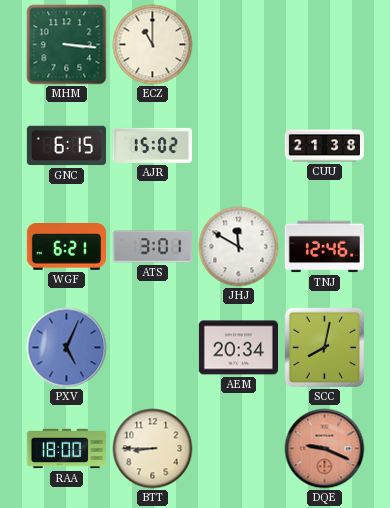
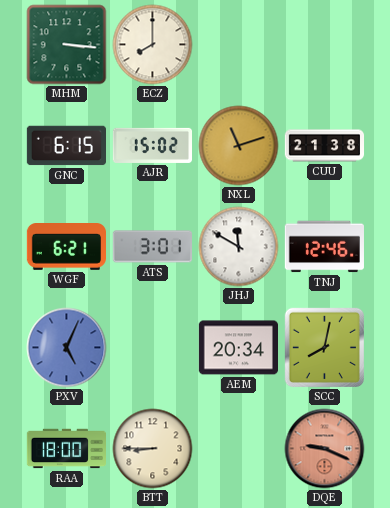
ECZ: 11:00 -> 8:00
NXL: none -> 11:12
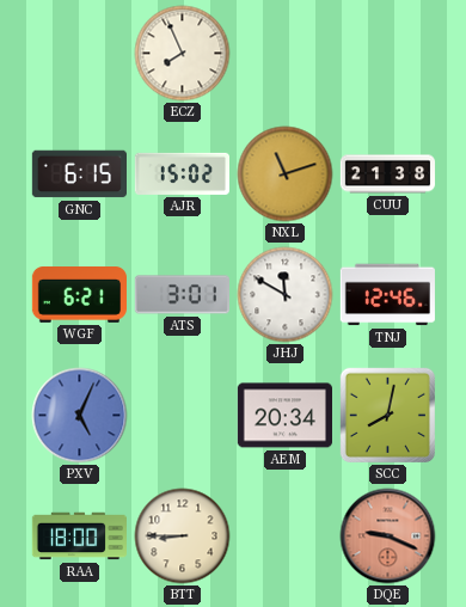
MHM: 3:16 -> none
ECZ: 8:00 -> 7:56
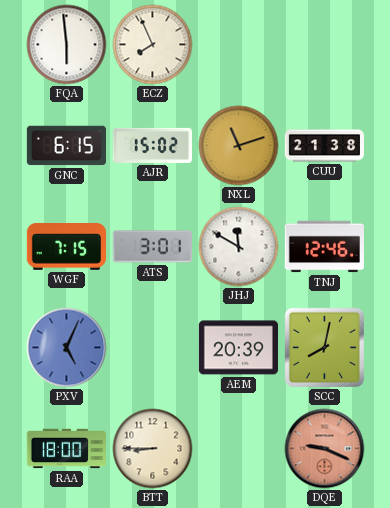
FQA: none -> 5:59
WGF: 6:21 -> 7:15
AEM: 20:34 -> 20:39
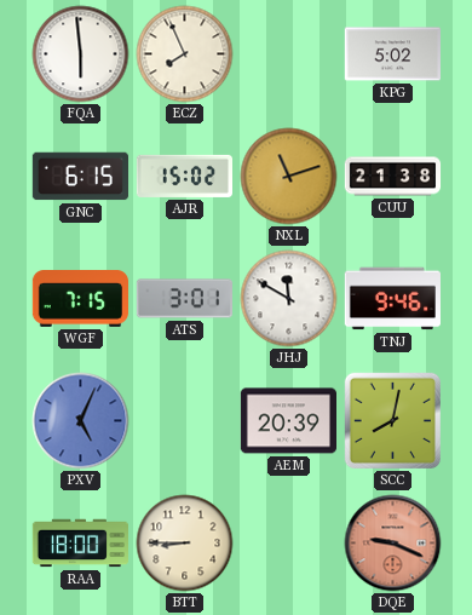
KPG: none -> 5:02
TNJ: 12:46 -> 9:46
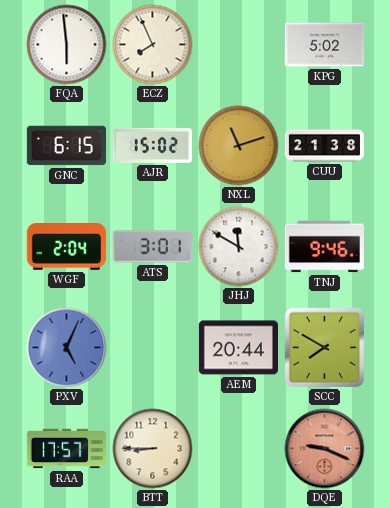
WGF: 7:15 -> 2:04
AEM: 20:39 -> 20:44
SCC: 8:02 -> 7:50
RAA: 18:00 -> 17:57
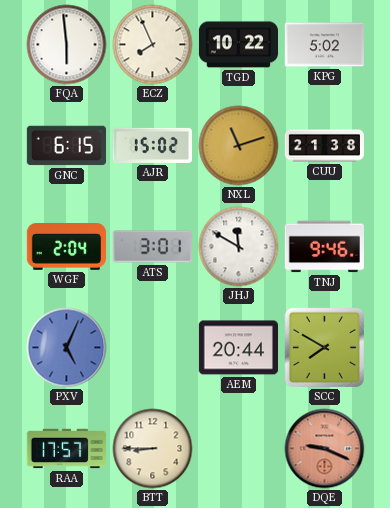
TGD: none -> 10:22
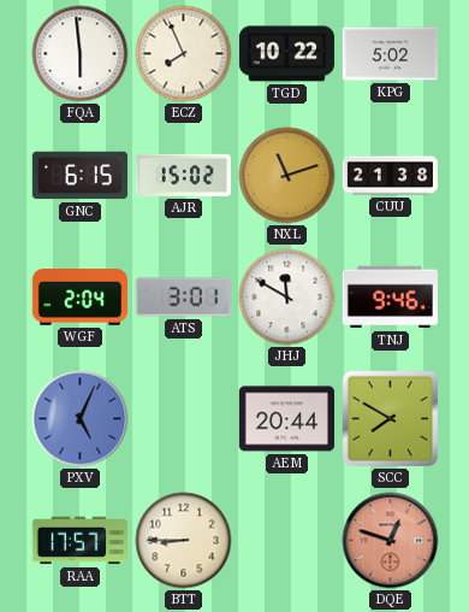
DQE: 9:19 -> 12:48
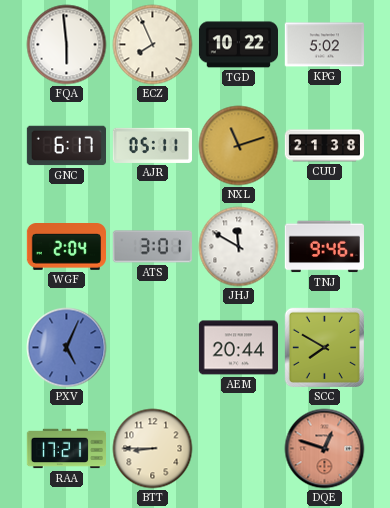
GNC: 6:15 -> 6:17
AJR: 15:02 -> 05:11
RAA: 17:57 -> 17:21
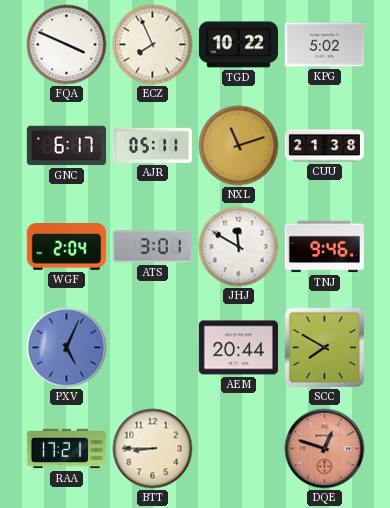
FQA: 5:59 -> 3:49
